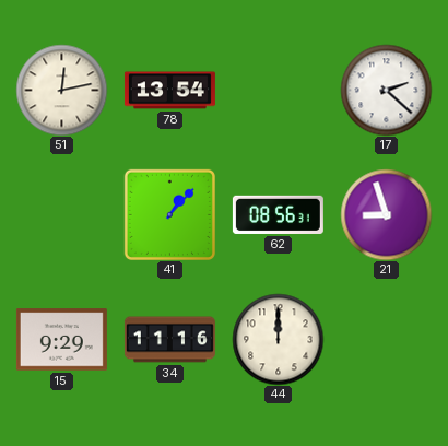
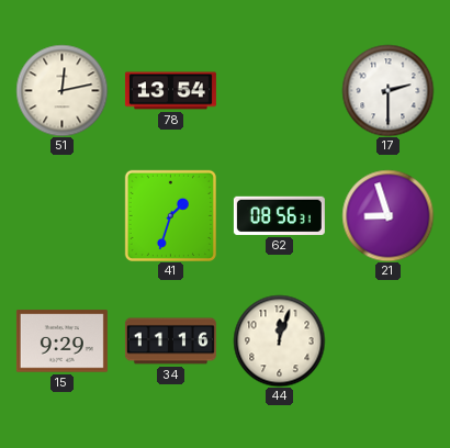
17: 2:22 -> 2:30
41: 1:07 -> 1:33
44: 12:00 -> 12:03
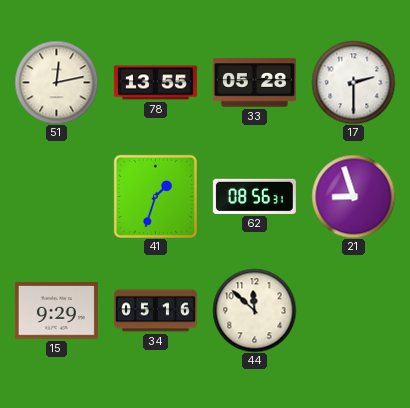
78: 13:54 -> 13:55
33: none -> 05:28
34: 11:16 -> 05:16
44: 12:03 -> 11:52
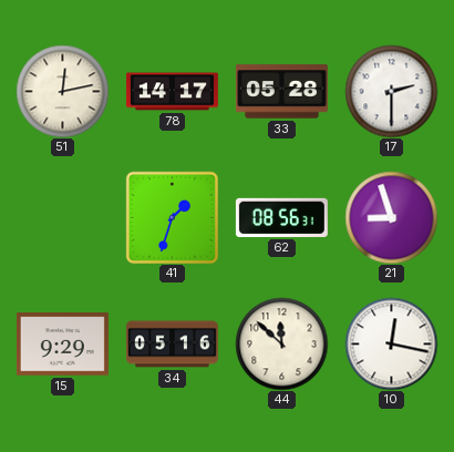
78: 13:55 -> 14:17
10: none -> 12:17
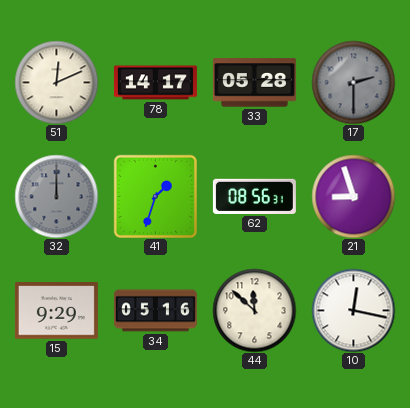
51: 12:13 -> 12:11
17 dial: white -> grey
32: none -> 12:00
